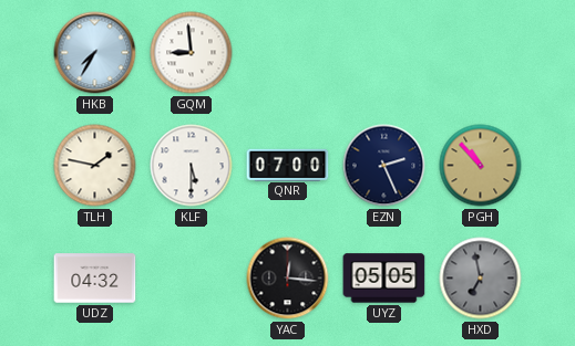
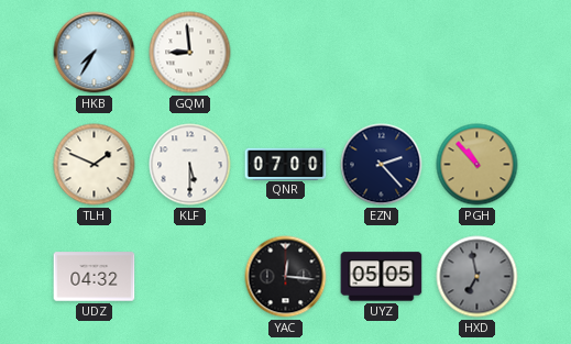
TLH: 1:47 -> 1:49
EZN: 2:26 -> 2:23
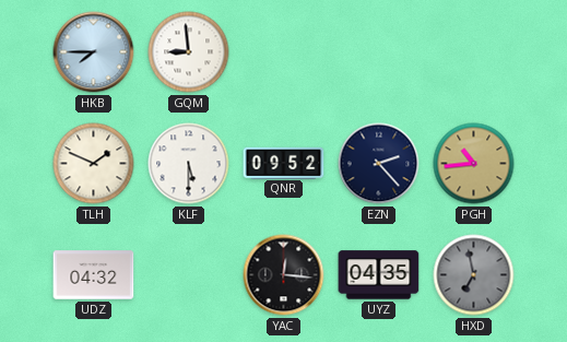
HKB: 7:35 -> 7:45
QNR: 07:00 -> 09:52
PGH: 10:53 -> 10:44
UYZ: 05:05 -> 04:35
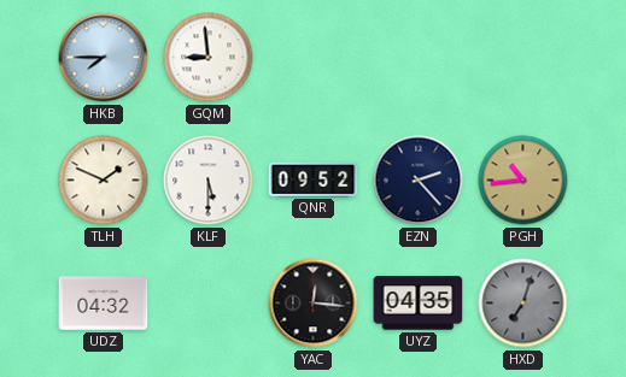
HXD: 6:58 -> 7:03
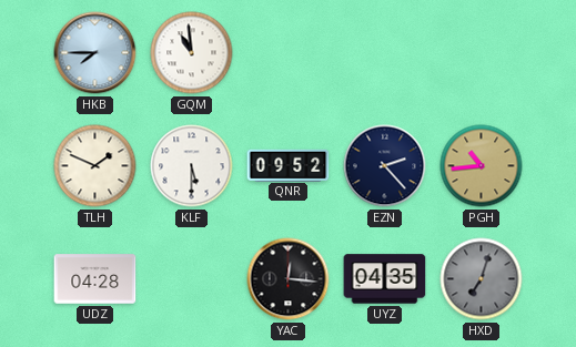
GQM: 8:59 -> 10:59
UDZ: 04:32 -> 04:28
